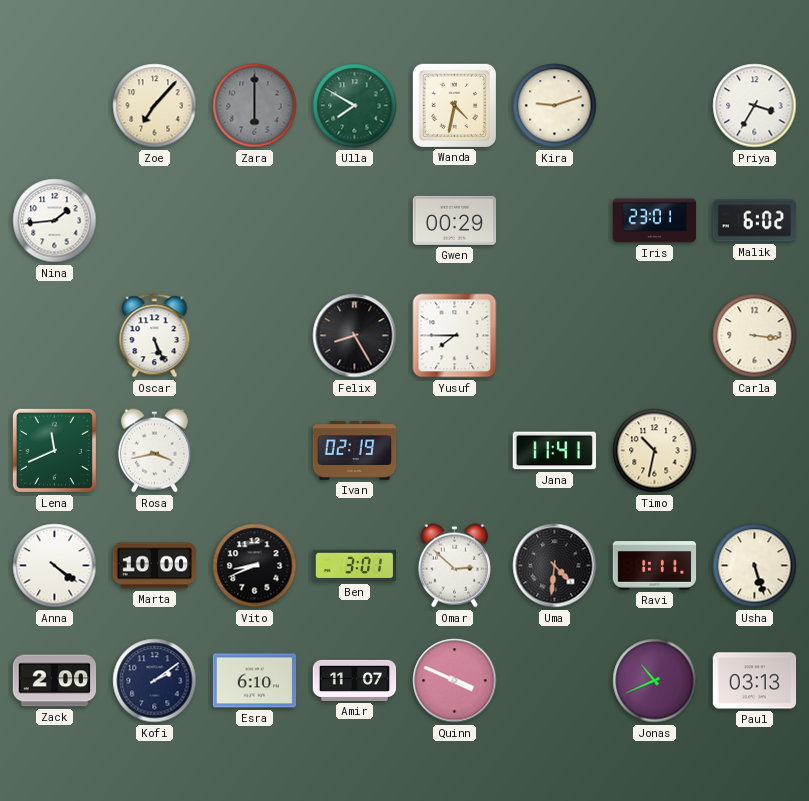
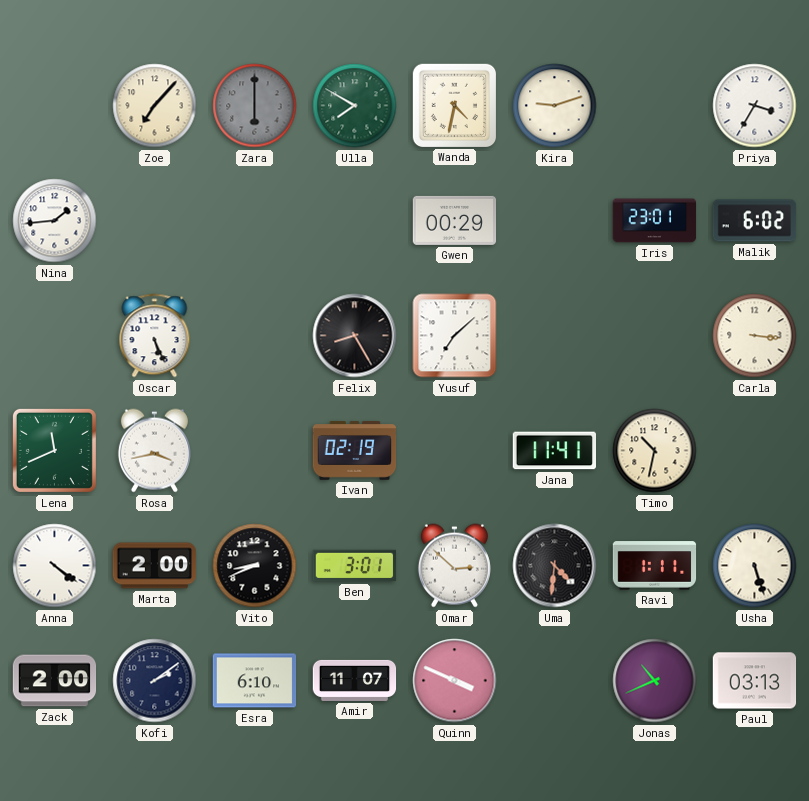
Yusuf: 7:45 -> 7:08
Marta: 10:00 -> 2:00
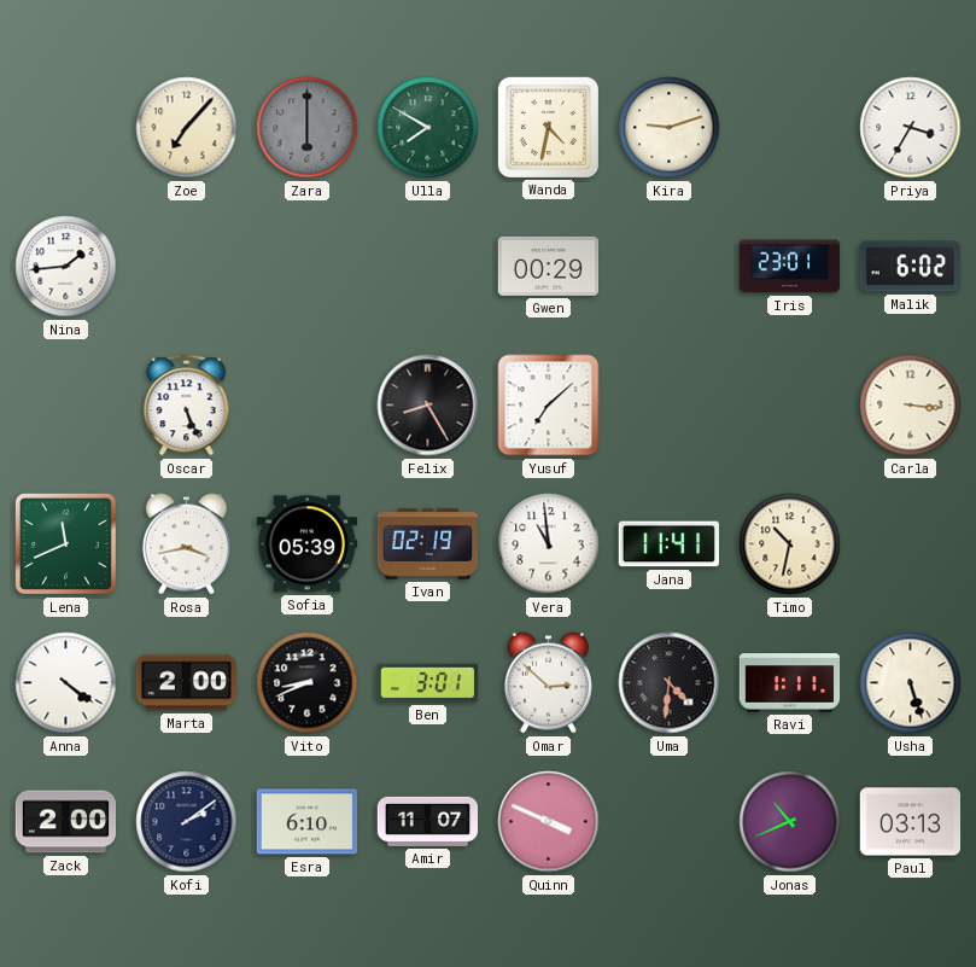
Sofia: none -> 05:39
Vera: none -> 10:59
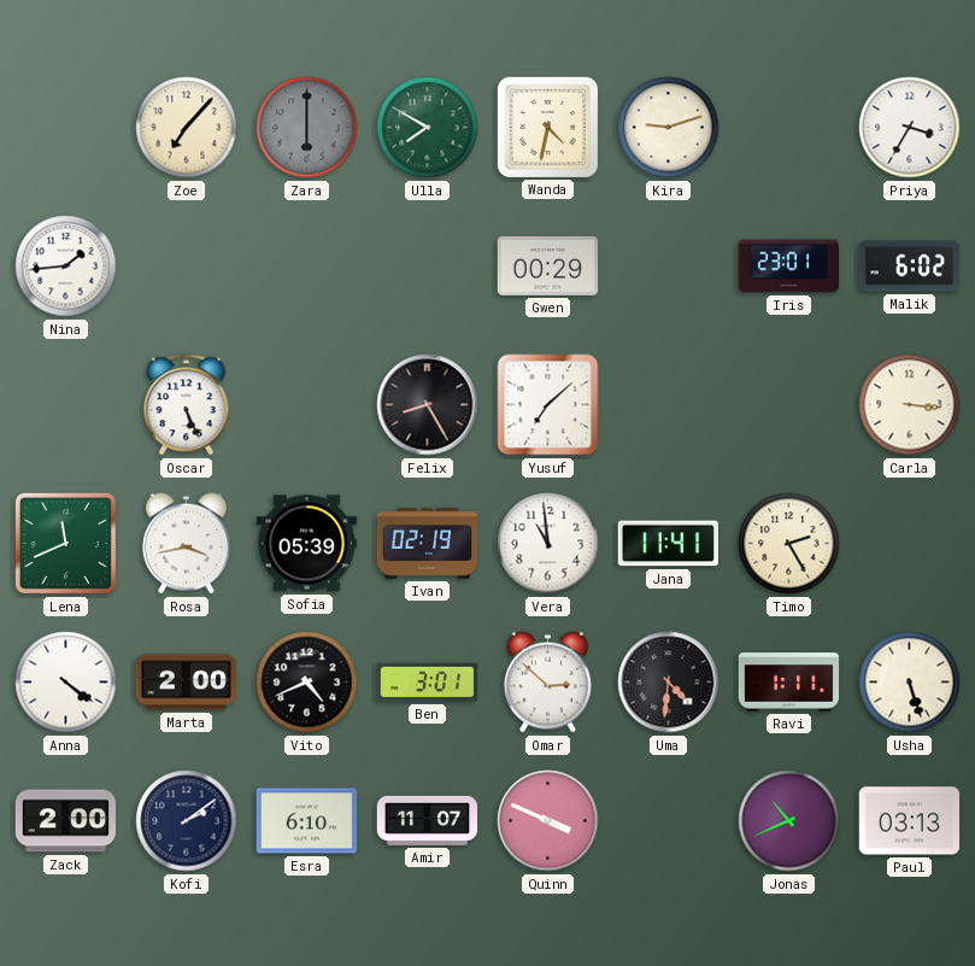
Timo: 10:32 -> 2:25
Vito: 8:41 -> 4:41
